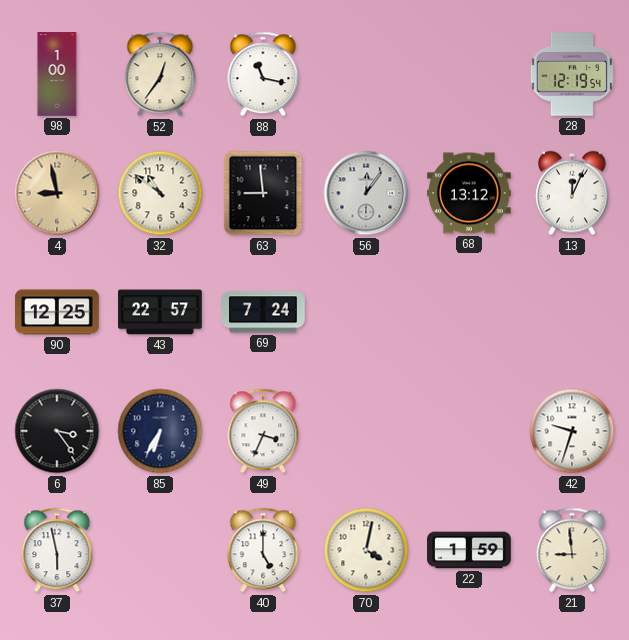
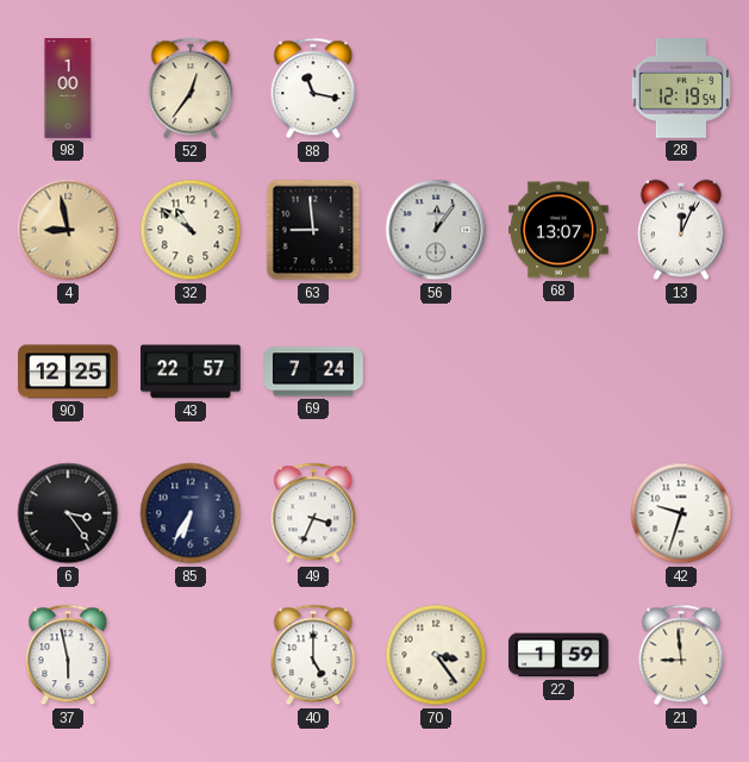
68: 13:12 -> 13:07
70: 4:02 -> 3:24
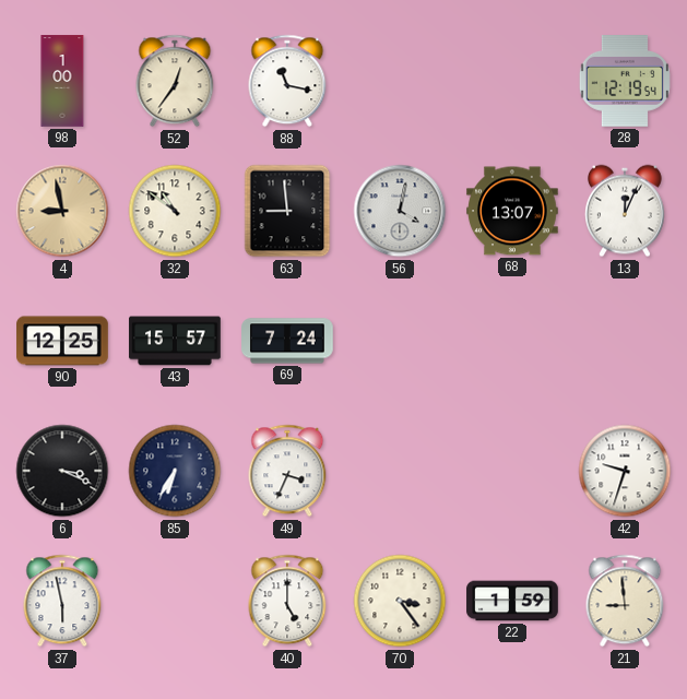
56: 12:06 -> 4:02
43: 22:57 -> 15:57
6: 3:24 -> 3:19
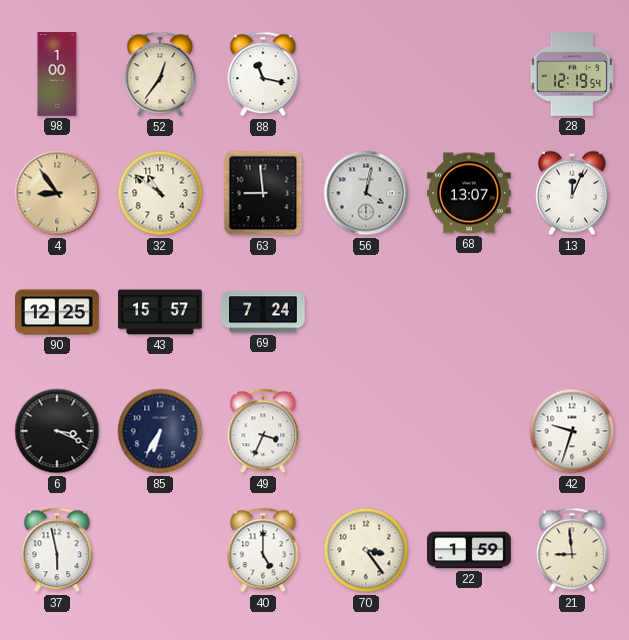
4: 8:58 -> 8:54
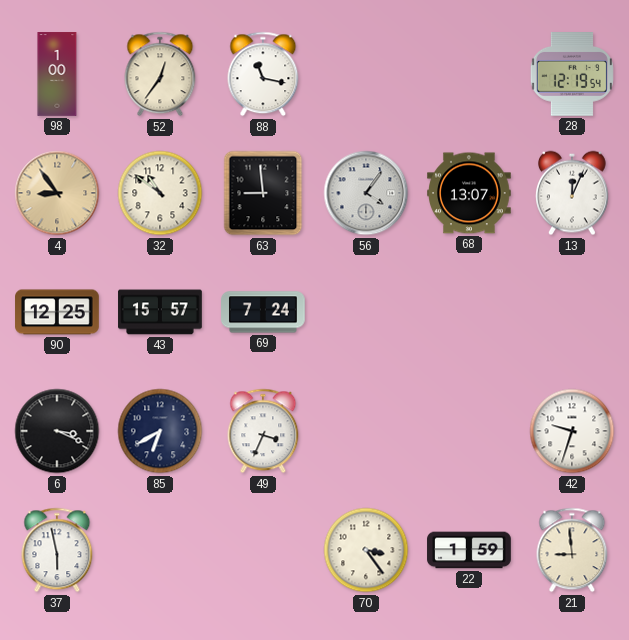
56: 4:02 -> 4:06
85: 6:35 -> 6:40
40: 5:00 -> none
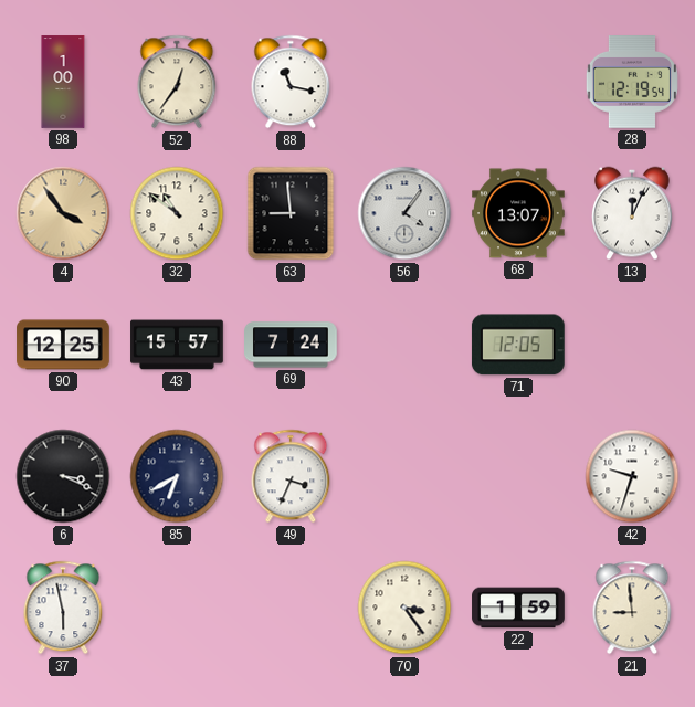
4: 8:54 -> 3:54
71: none -> 12:05
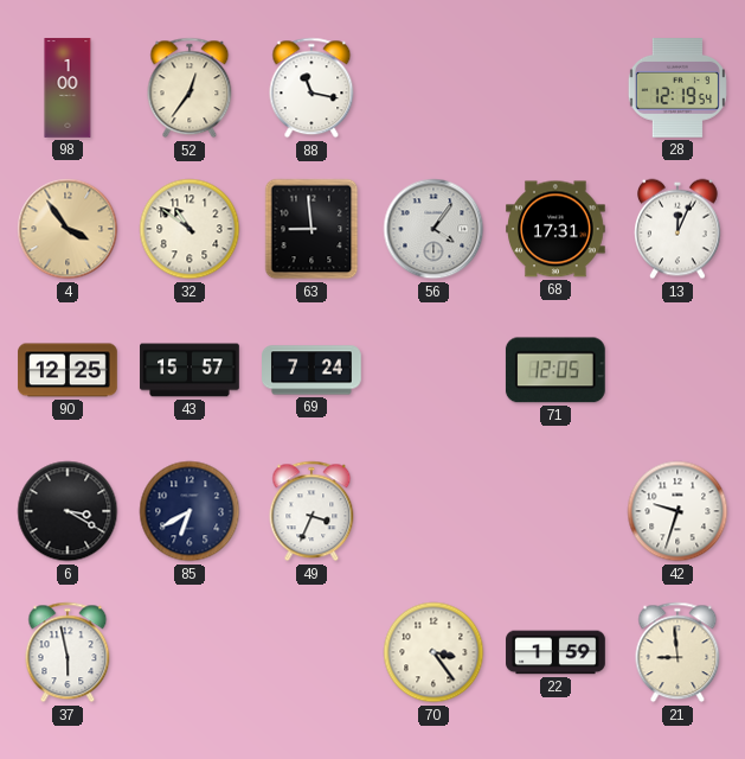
68: 13:07 -> 17:31
6: 3:19 -> 3:20
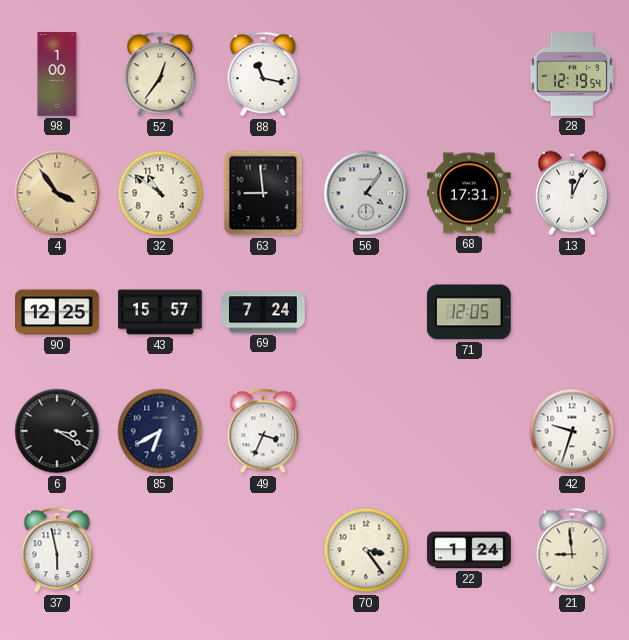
22: 1:59 -> 1:24
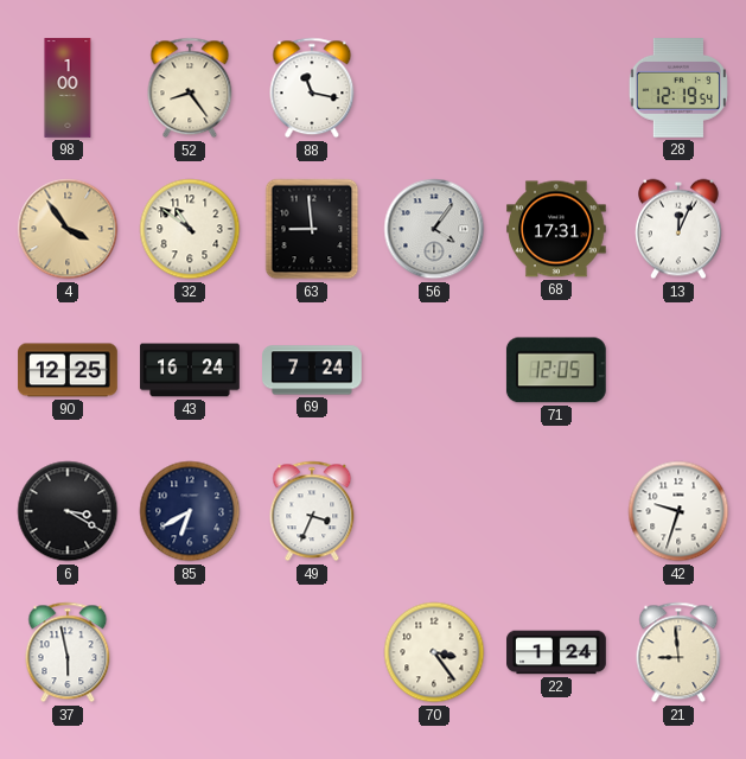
52: 12:36 -> 8:24
43: 15:57 -> 16:24
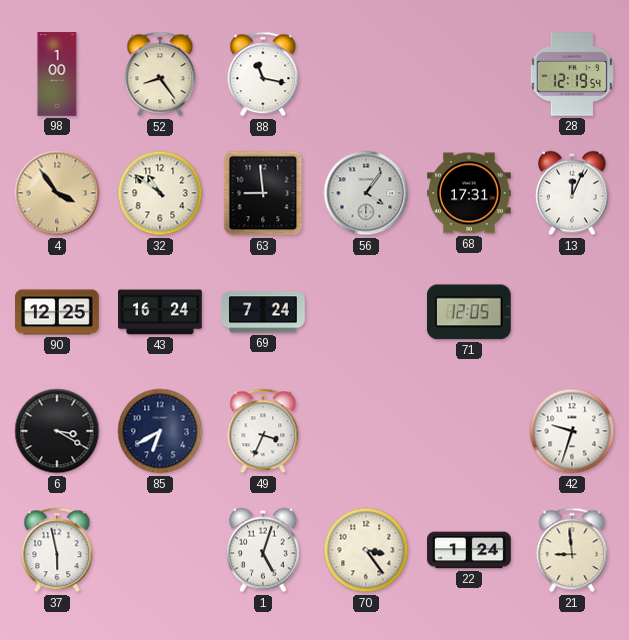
1: none -> 5:03
